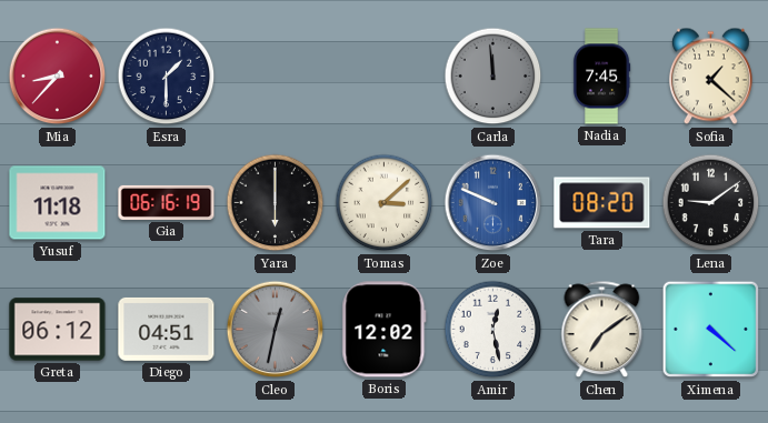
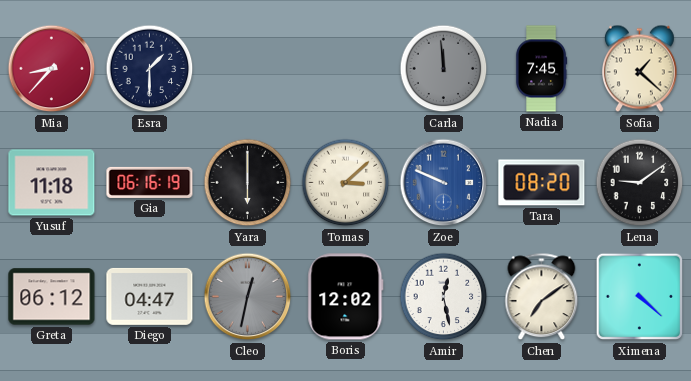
Diego: 04:51 -> 04:47
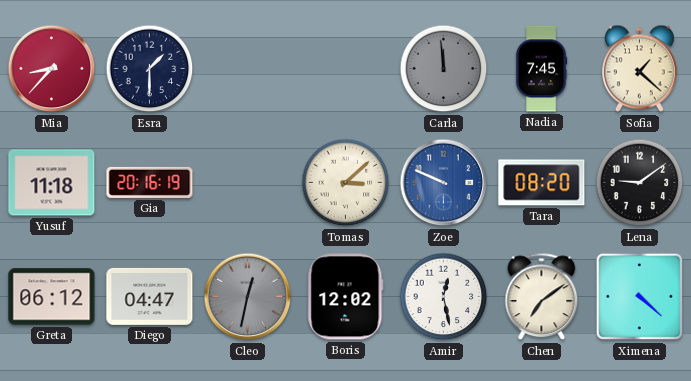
Gia: 06:16 -> 20:16
Yara: 6:00 -> none
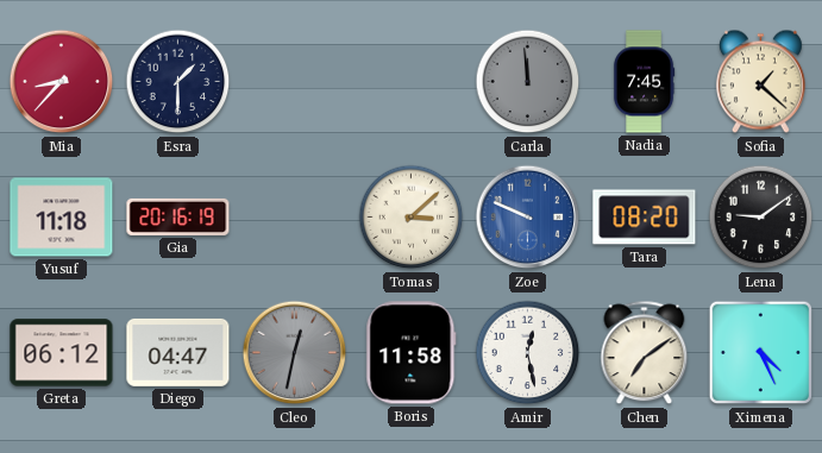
Boris: 12:02 -> 11:58
Ximena: 4:22 -> 4:26
